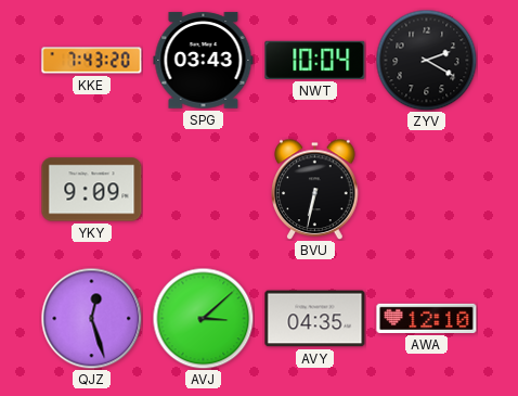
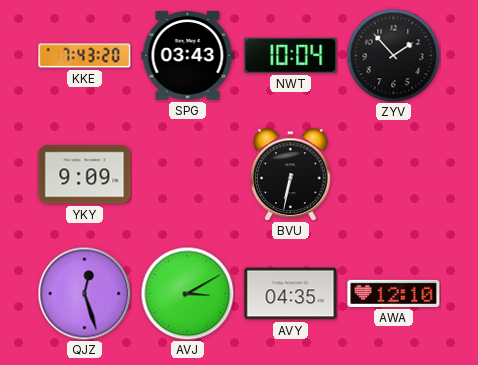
ZYV: 2:20 -> 1:53
AVJ: 3:08 -> 3:10
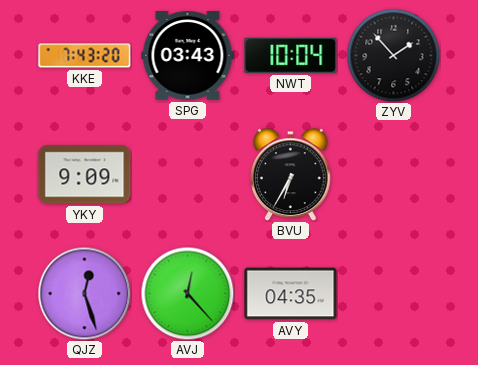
BVU: 6:32 -> 6:35
AVJ: 3:10 -> 12:23
AWA: 12:10 -> none
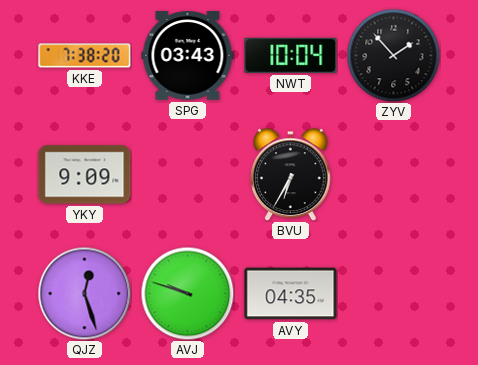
KKE: 7:43 -> 7:38
AVJ: 12:23 -> 9:48
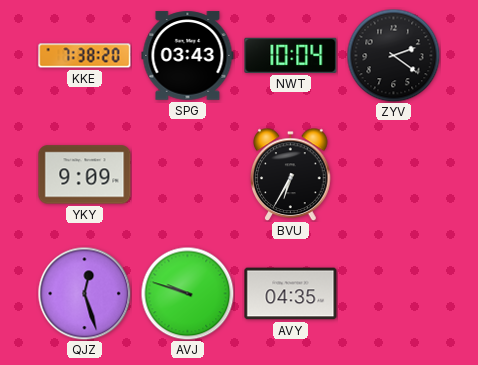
ZYV: 1:53 -> 2:21
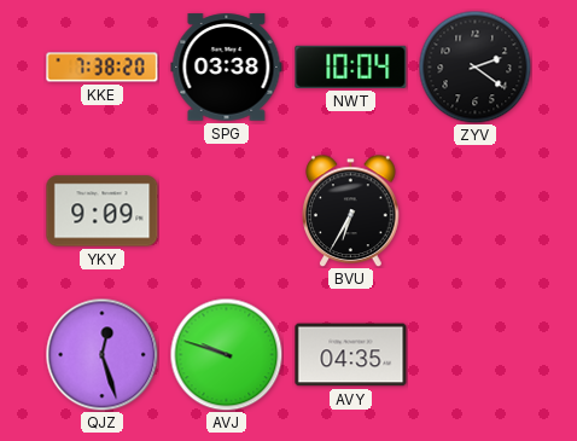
SPG: 03:43 -> 03:38
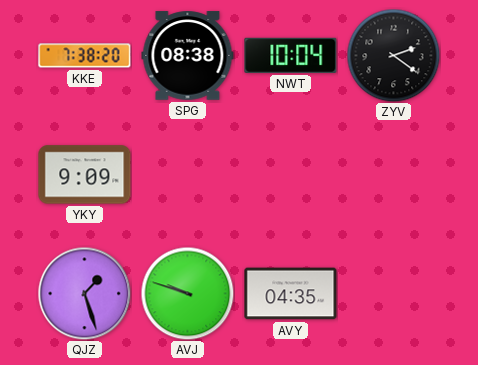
SPG: 03:38 -> 08:38
BVU: 6:35 -> none
QJZ: 12:27 -> 1:27
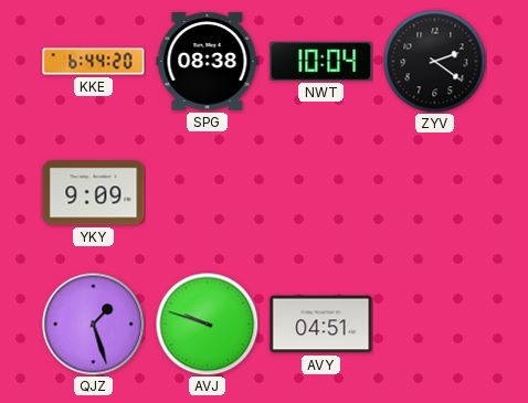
KKE: 7:38 -> 6:44
AVY: 04:35 -> 04:51
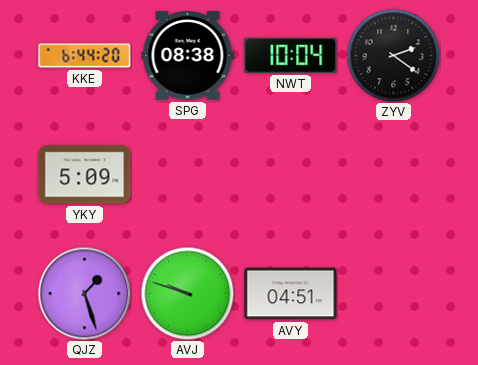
YKY: 9:09 -> 5:09
